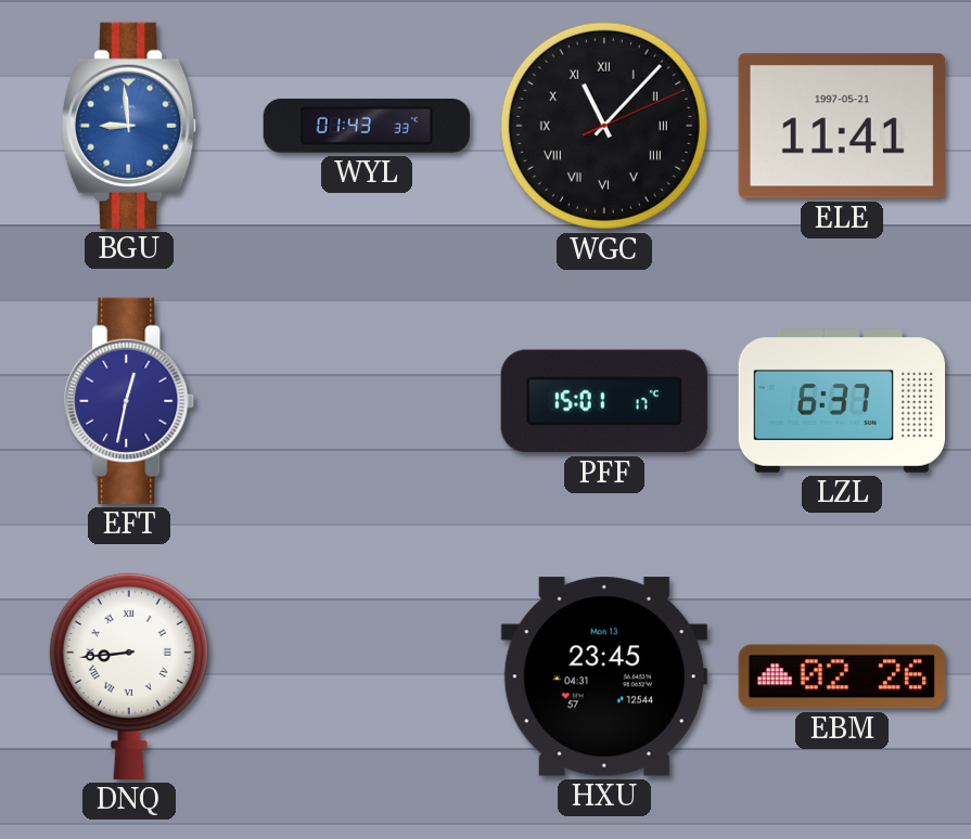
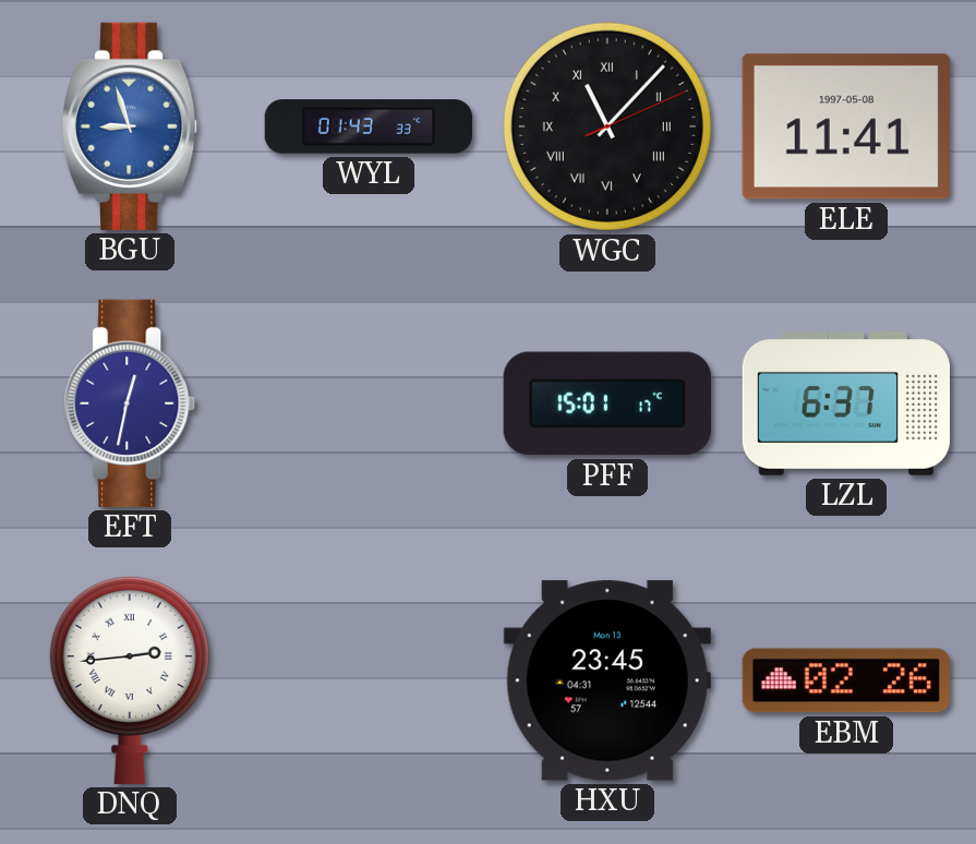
BGU: 8:59 -> 8:57
ELE date: 1997-05-21 -> 1997-05-08
DNQ: 8:44 -> 2:44
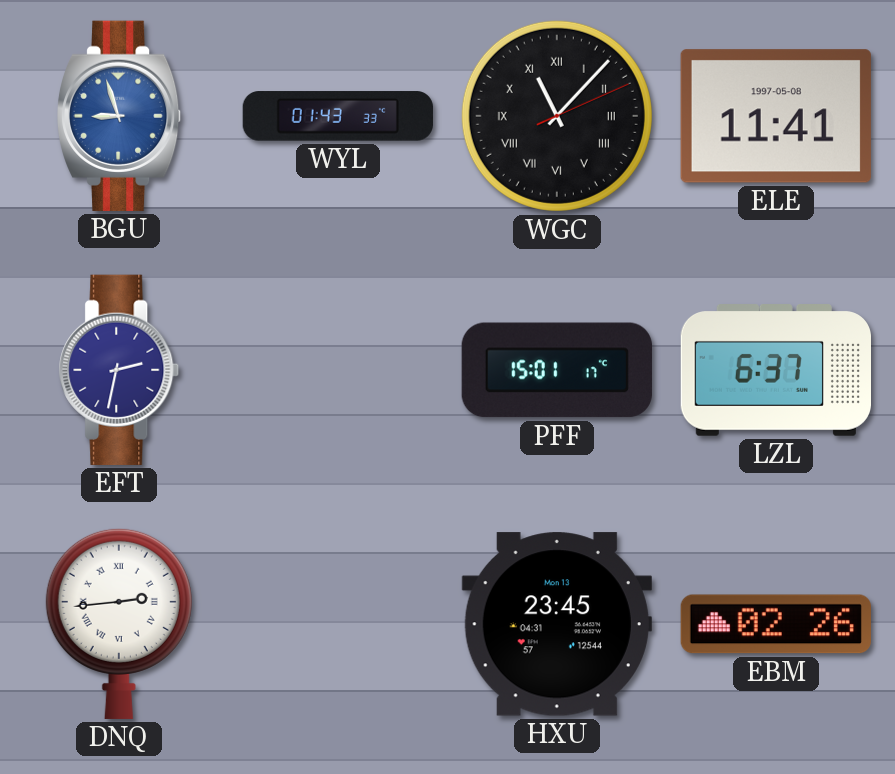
EFT: 12:32 -> 2:32
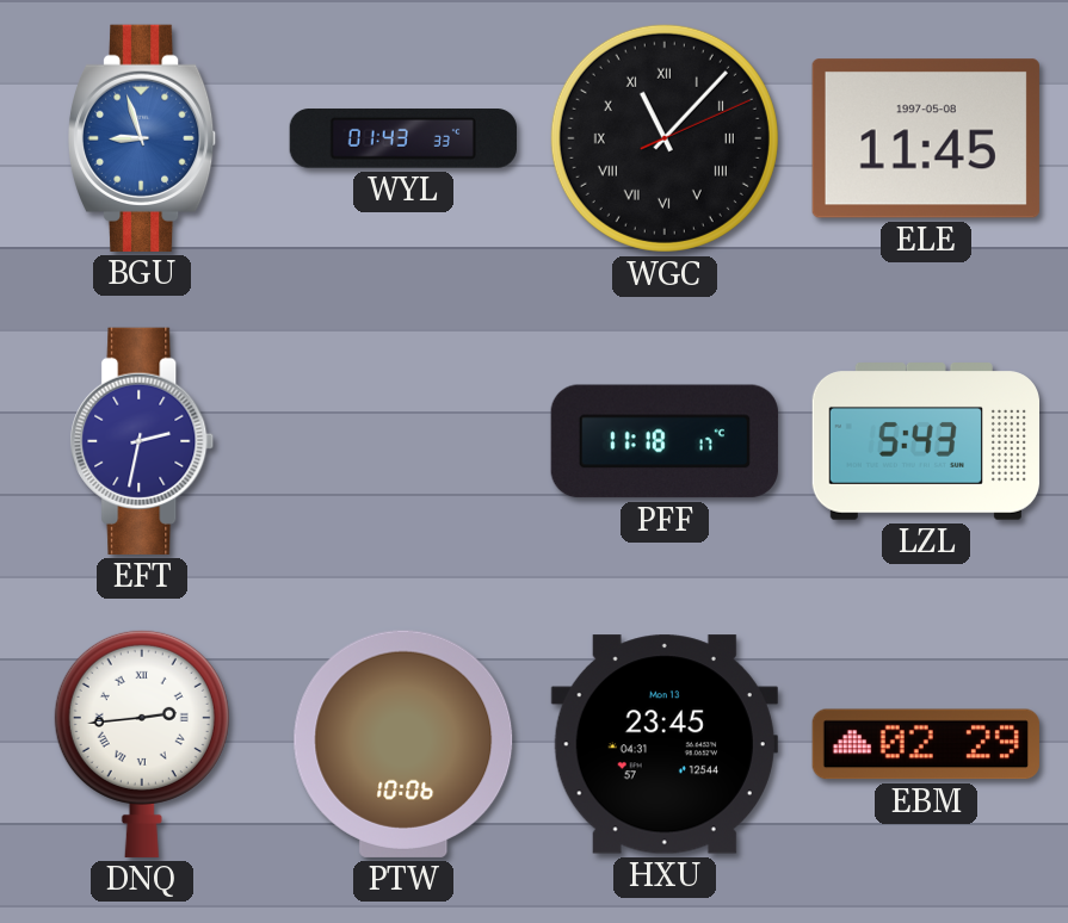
ELE: 11:41 -> 11:45
PFF: 15:01 -> 11:18
LZL: 6:37 -> 5:43
PTW: none -> 10:06
EBM: 02:26 -> 02:29
